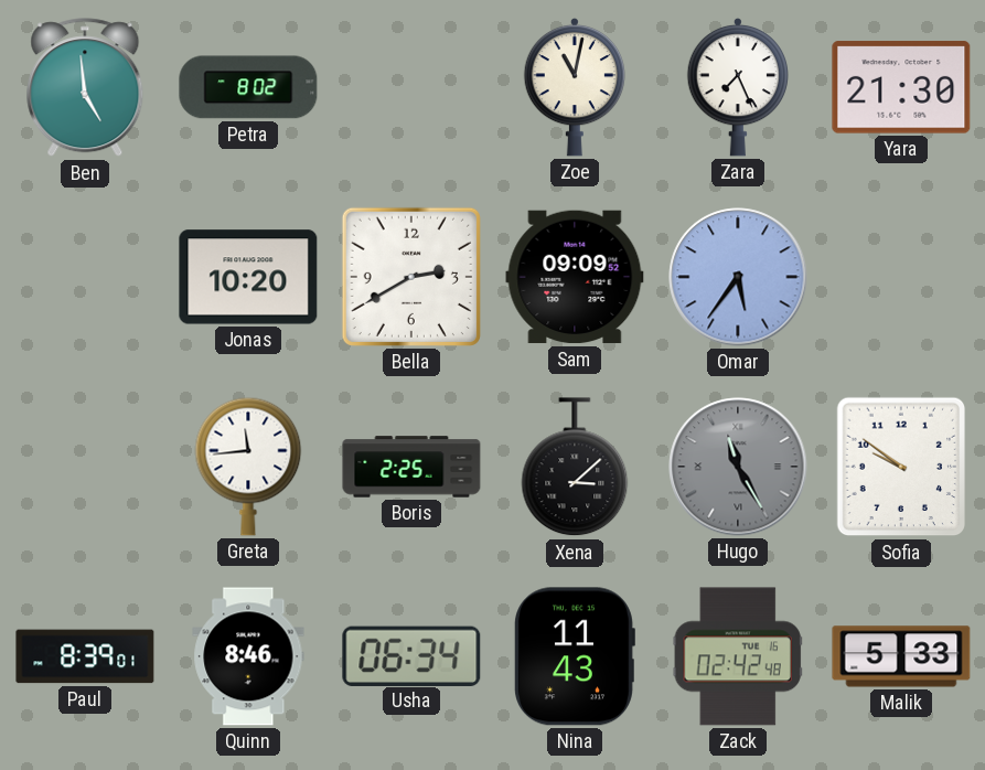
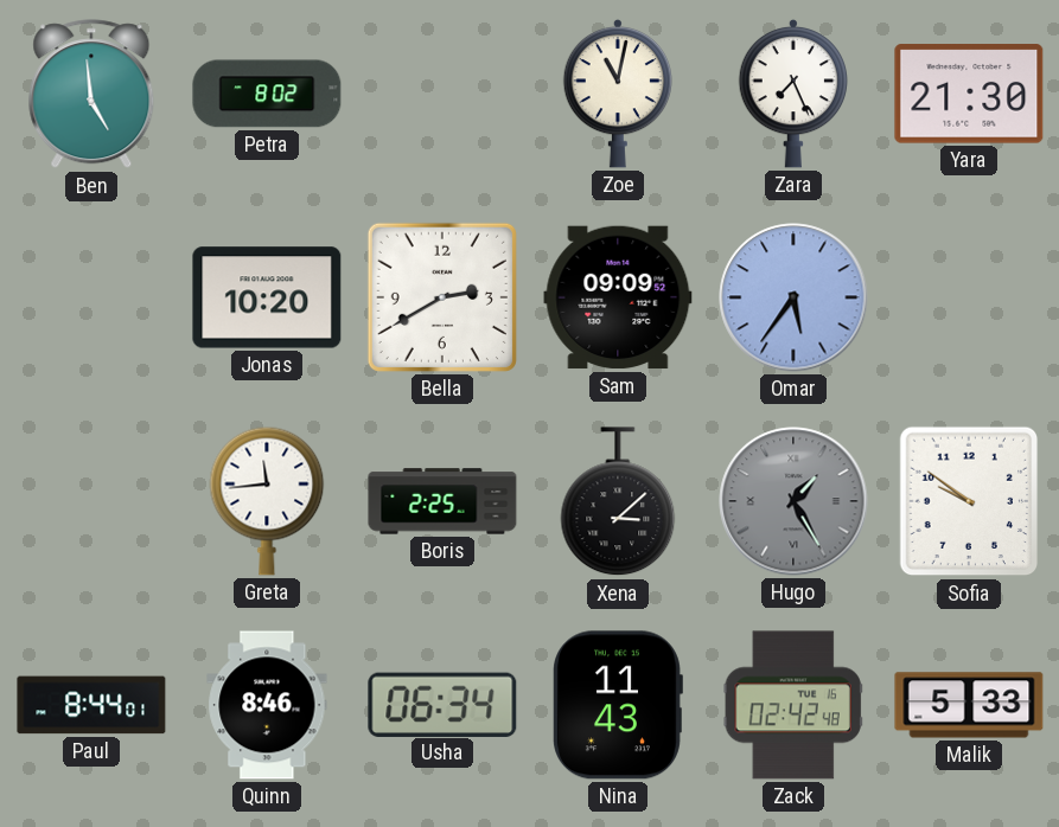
Hugo: 11:25 -> 1:25
Paul: 8:39 -> 8:44
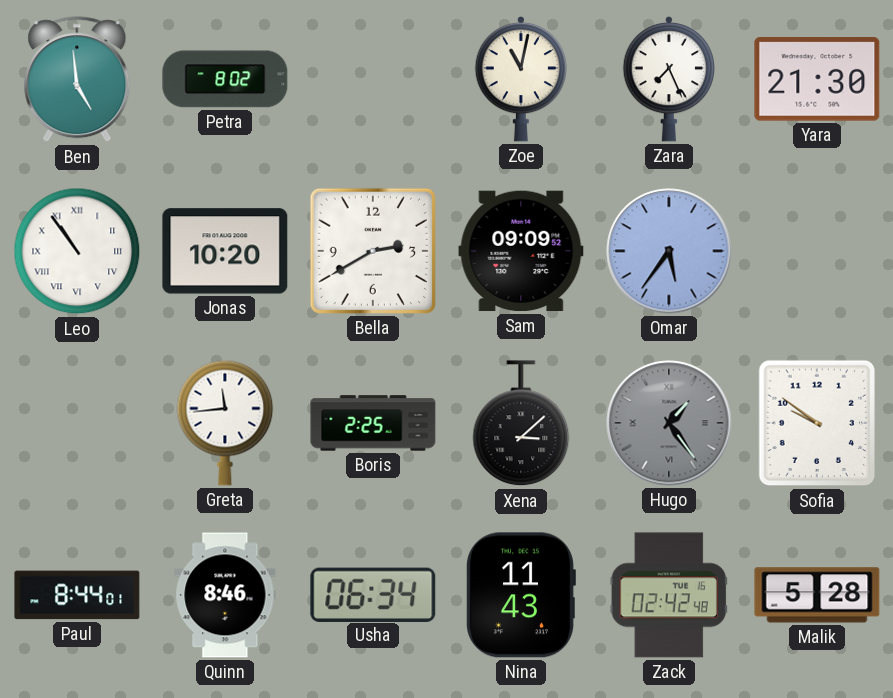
Leo: none -> 10:54
Hugo: 1:25 -> 1:24
Malik: 5:33 -> 5:28
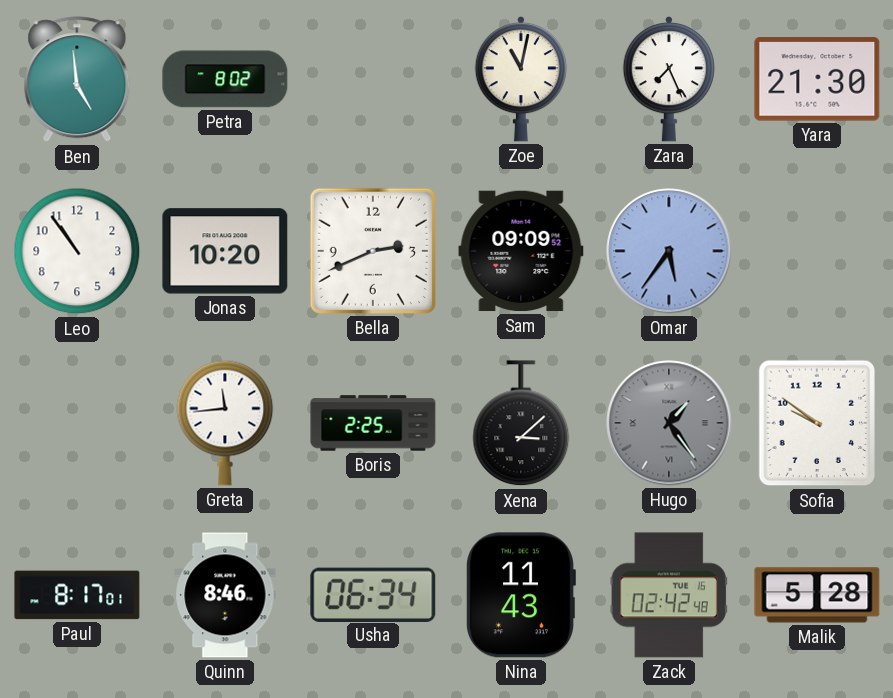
Leo numerals: Roman -> Arabic
Bella: 2:40 -> 2:41
Paul: 8:44 -> 8:17
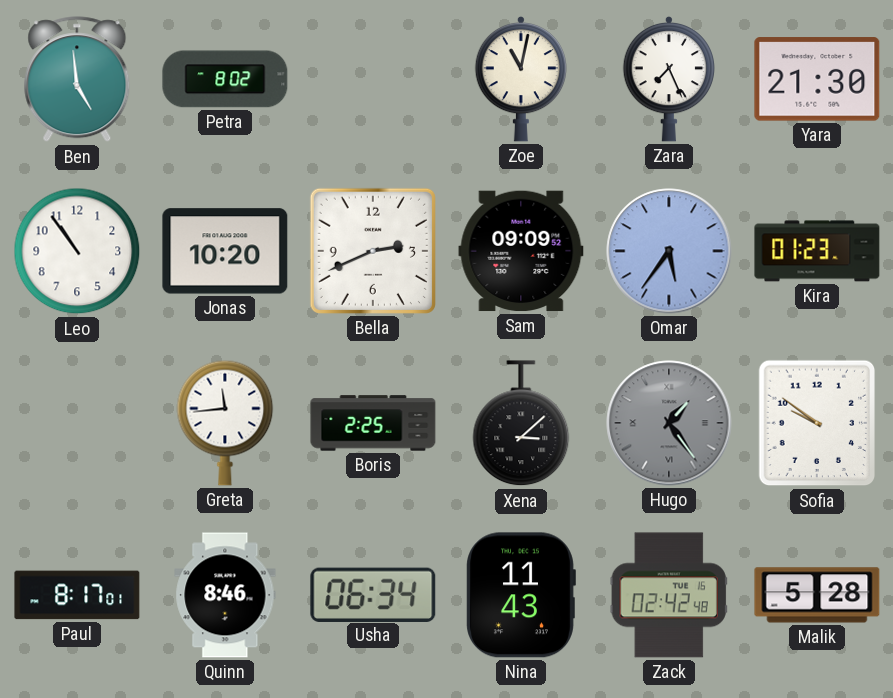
Kira: none -> 01:23
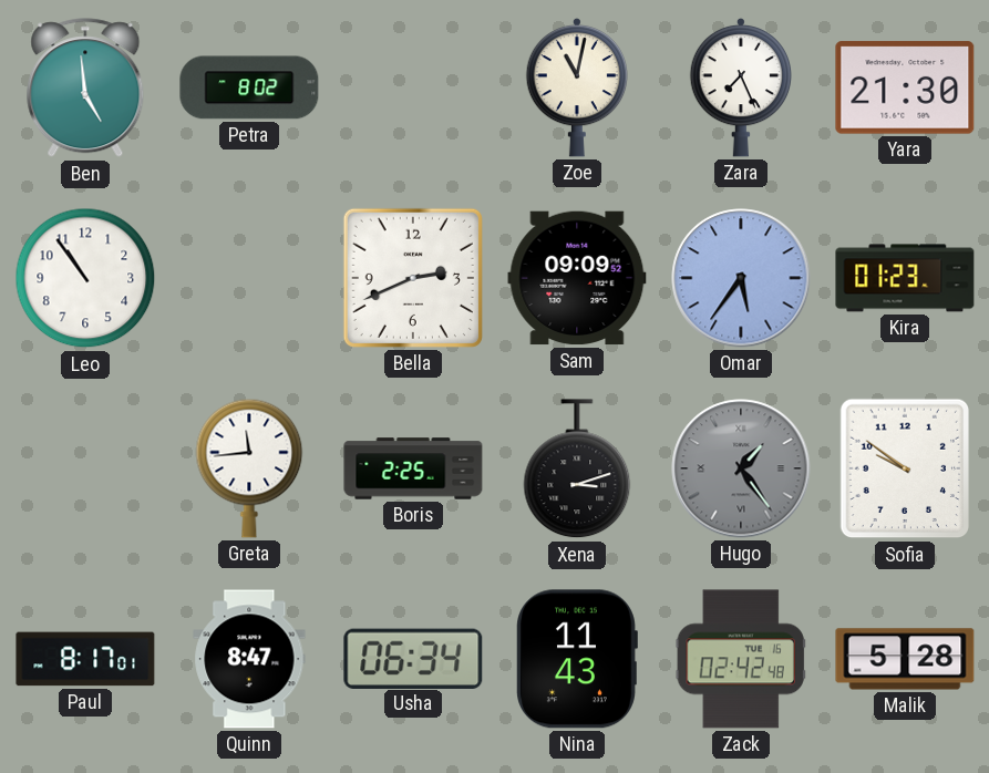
Jonas: 10:20 -> none
Xena: 3:08 -> 3:12
Quinn: 8:46 -> 8:47
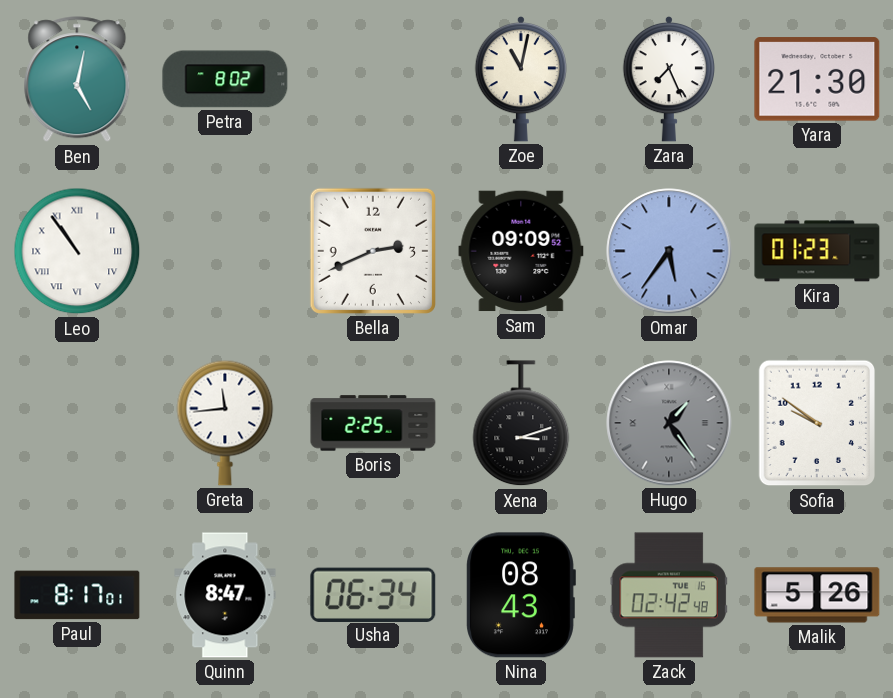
Ben: 4:59 -> 5:02
Leo numerals: Arabic -> Roman
Nina: 11:43 -> 08:43
Malik: 5:28 -> 5:26
